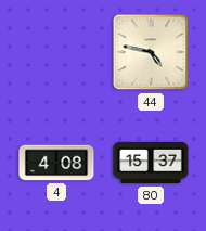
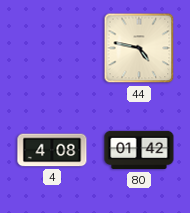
80: 15:37 -> 01:42
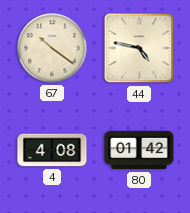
67: none -> 10:21
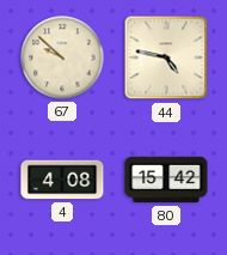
67: 10:21 -> 9:52
80: 01:42 -> 15:42
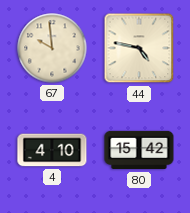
67: 9:52 -> 9:59
4: 4:08 -> 4:10
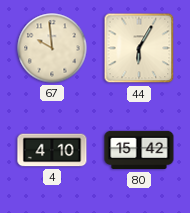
44: 4:47 -> 6:05
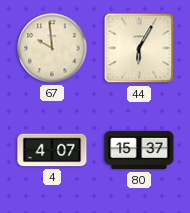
4: 4:10 -> 4:07
80: 15:42 -> 15:37
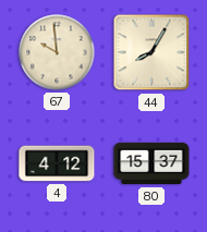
44: 6:05 -> 8:05
4: 4:07 -> 4:12
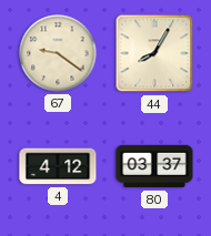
67: 9:59 -> 9:21
80: 15:37 -> 03:37
